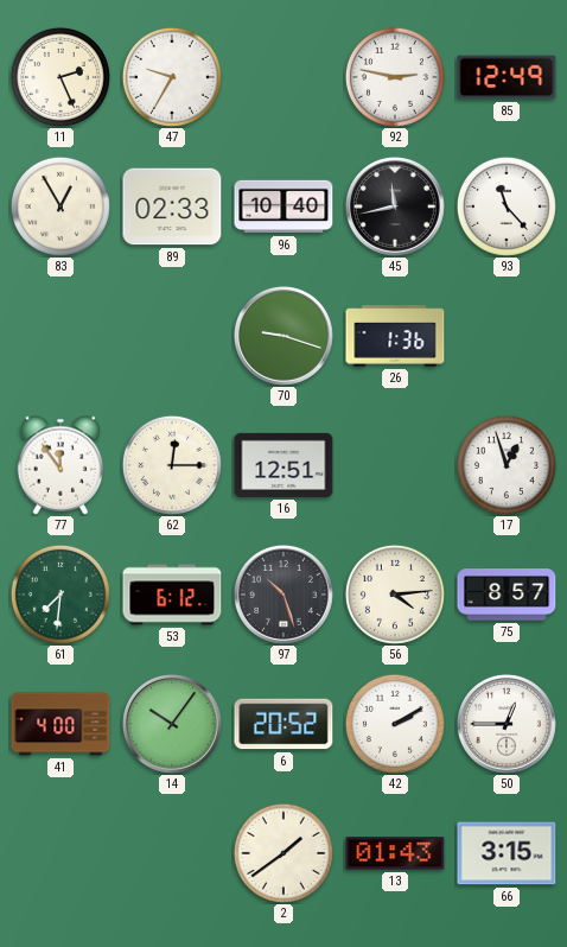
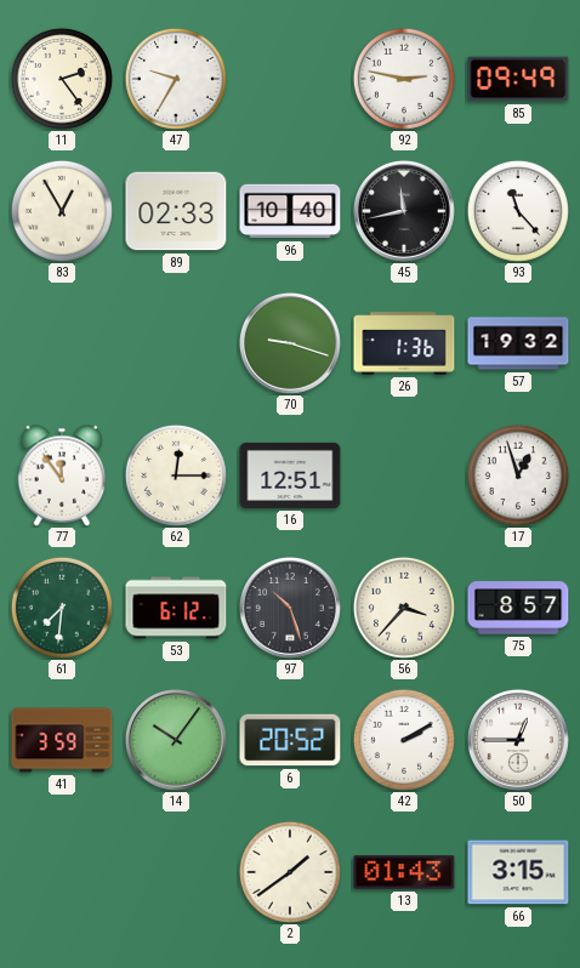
11: 2:26 -> 2:24
85: 12:49 -> 09:49
57: none -> 19:32
56: 4:14 -> 3:37
41: 4:00 -> 3:59
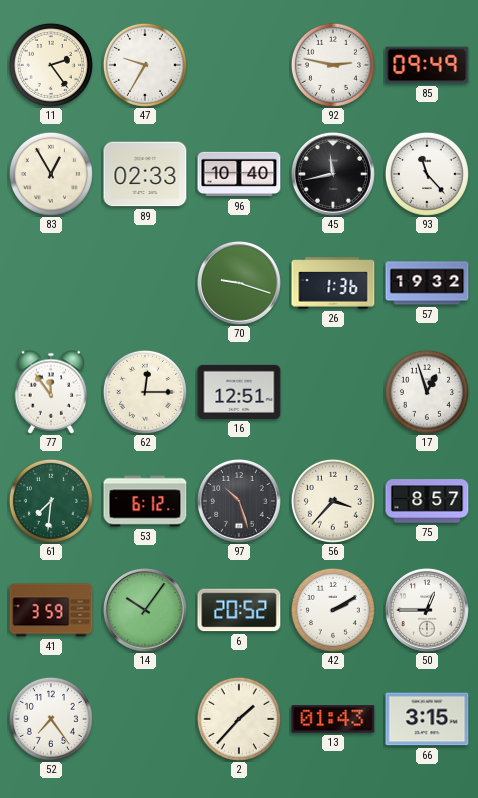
52: none -> 7:24
2: 1:39 -> 1:37
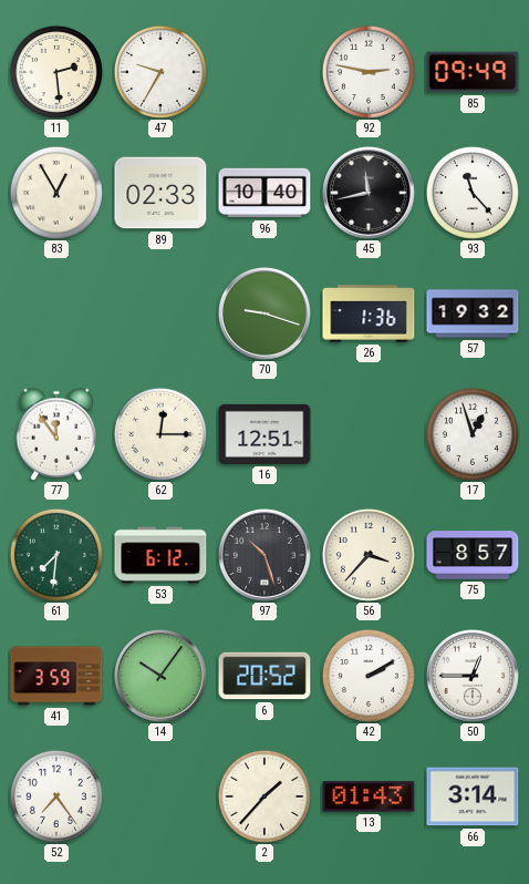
11: 2:24 -> 2:29
66: 3:15 -> 3:14
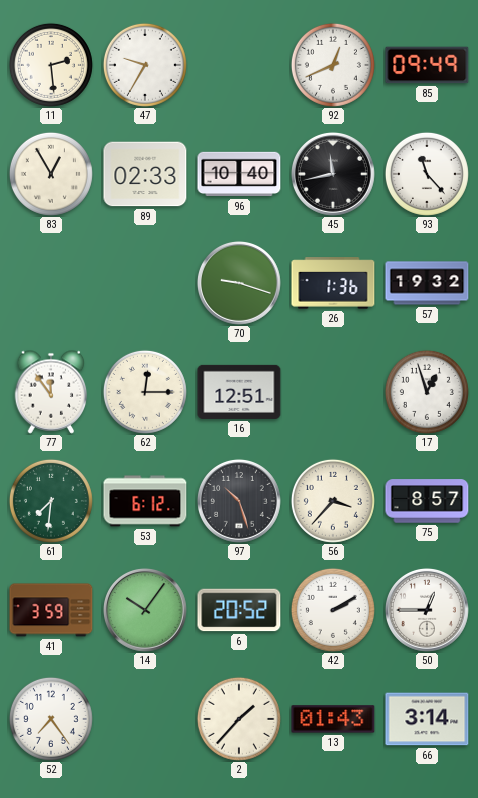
92: 2:47 -> 12:41
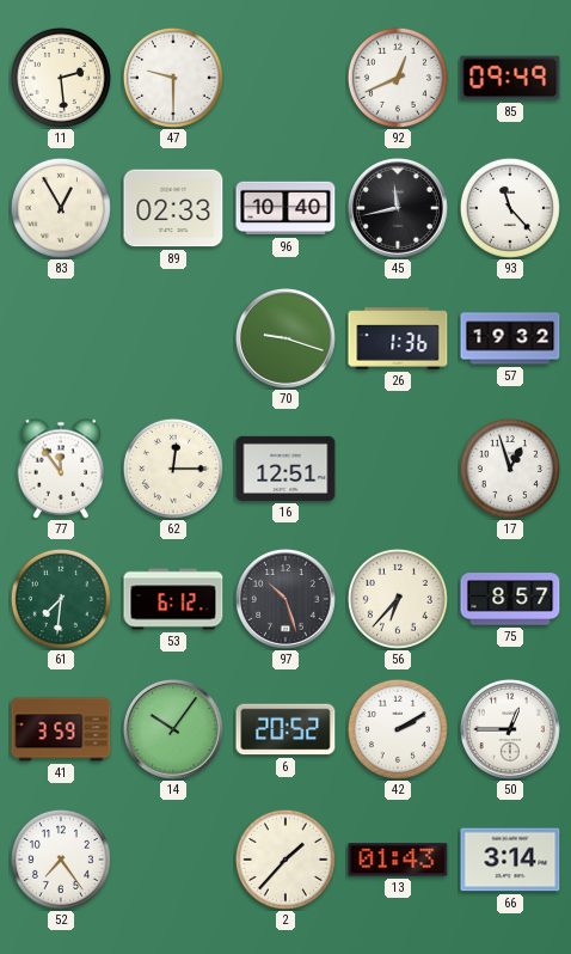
47: 9:35 -> 9:30
56: 3:37 -> 6:37
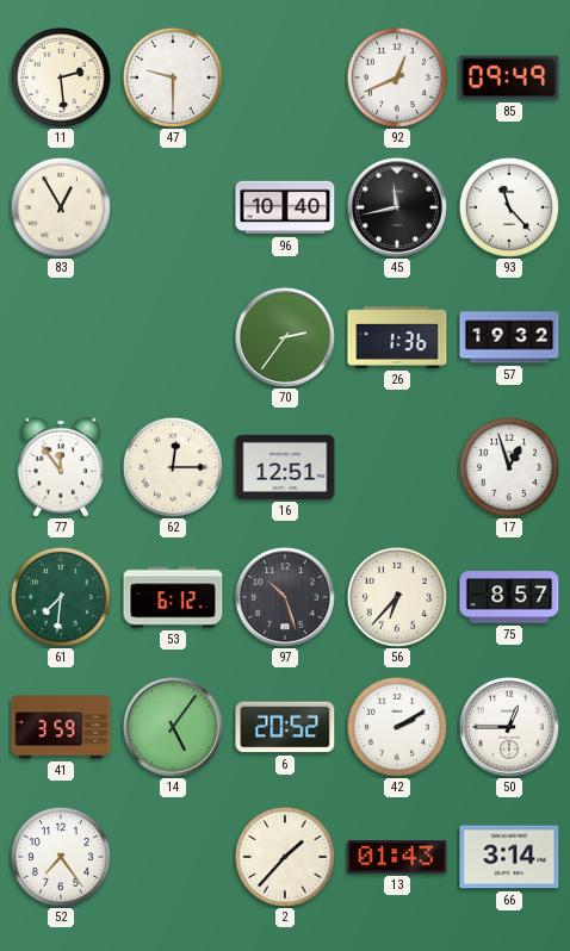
89: 02:33 -> none
70: 9:18 -> 2:36
14: 10:06 -> 5:06
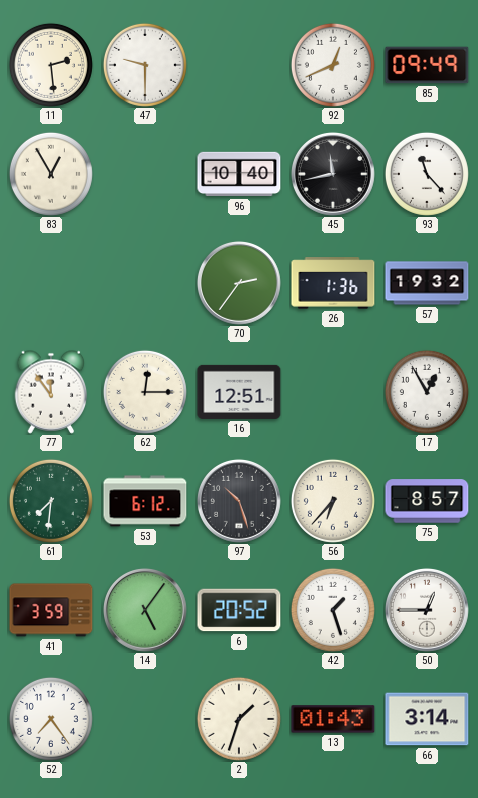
17: 12:57 -> 12:55
42: 2:10 -> 1:27
2: 1:37 -> 1:33
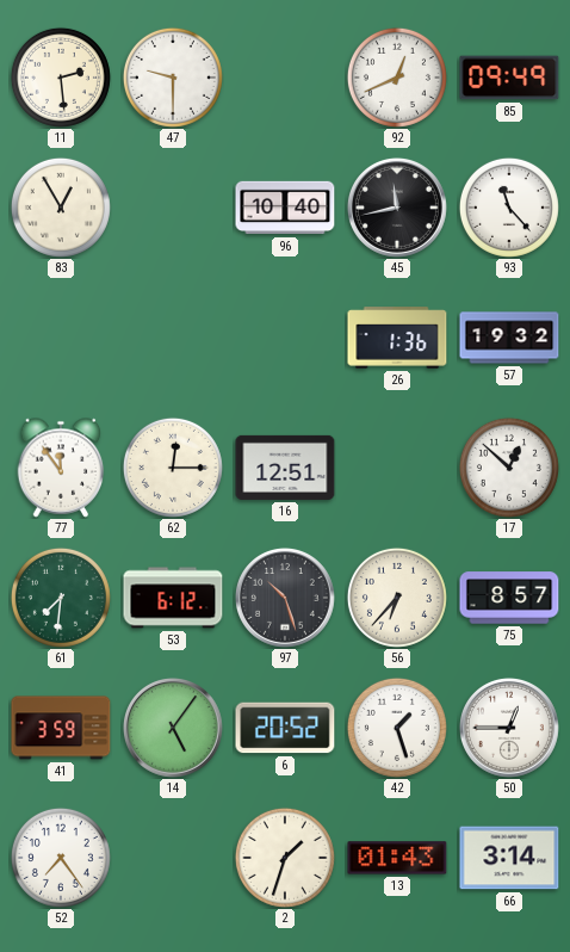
70: 2:36 -> none
17: 12:55 -> 12:52
